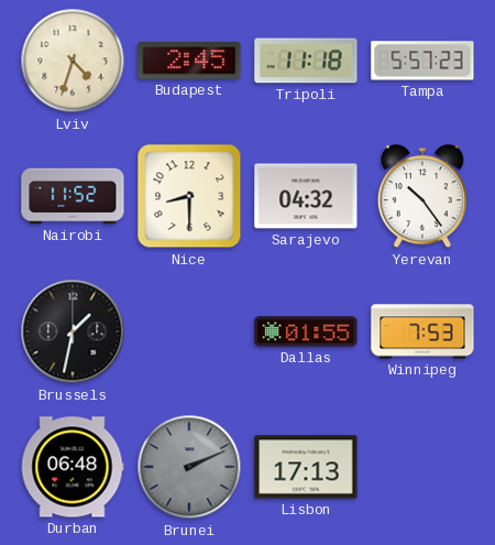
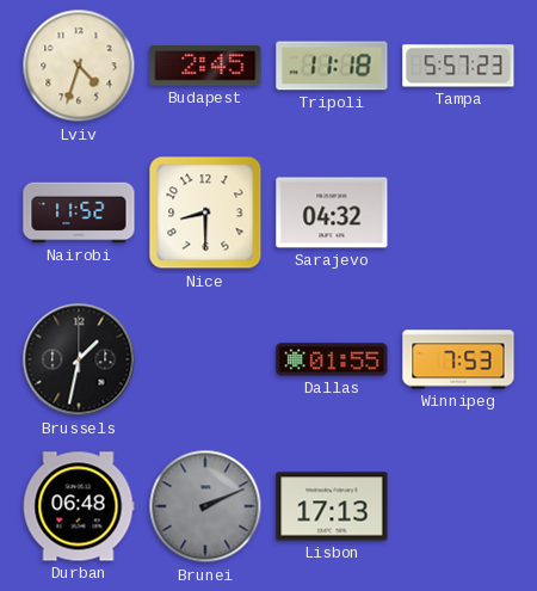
Yerevan: 10:24 -> none
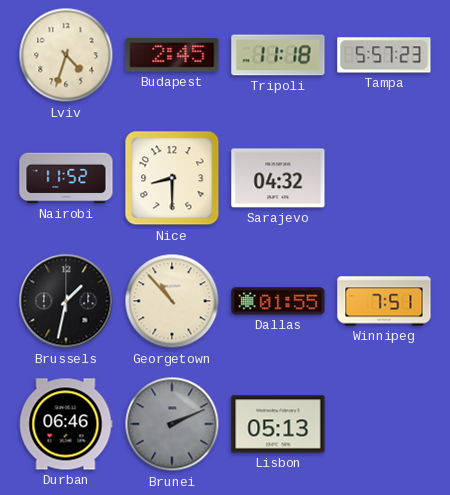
Georgetown: none -> 10:53
Winnipeg: 7:53 -> 7:51
Durban: 06:48 -> 06:46
Lisbon: 17:13 -> 05:13
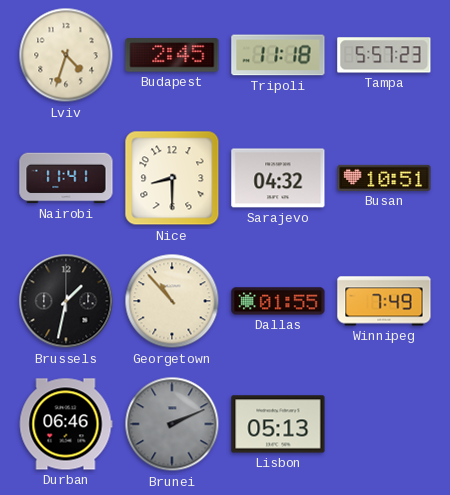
Nairobi: 11:52 -> 11:41
Busan: none -> 10:51
Winnipeg: 7:51 -> 7:49
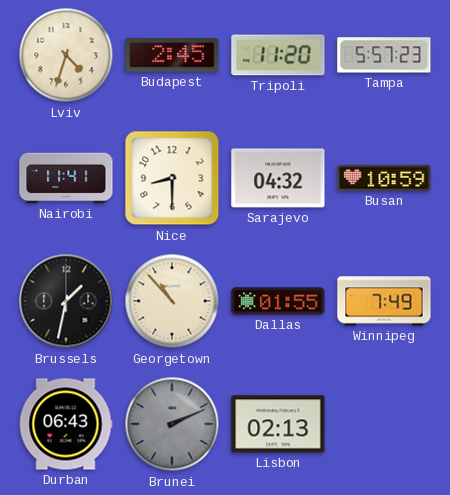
Tripoli: 11:18 -> 11:20
Busan: 10:51 -> 10:59
Durban: 06:46 -> 06:43
Lisbon: 05:13 -> 02:13
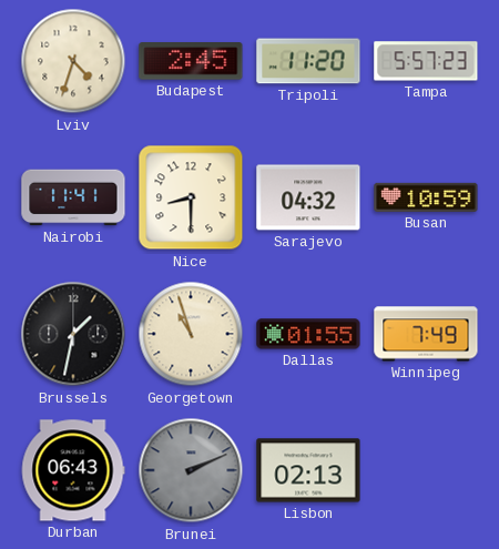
Georgetown: 10:53 -> 10:57
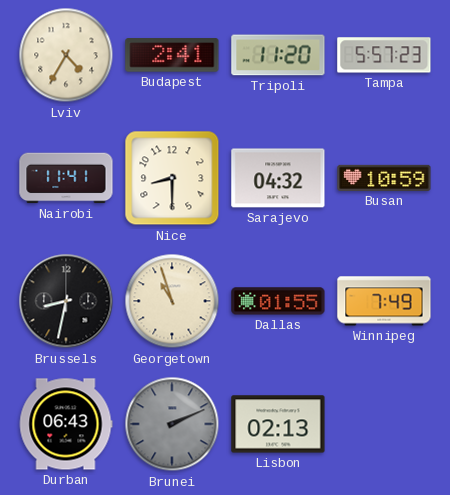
Lviv: 4:33 -> 4:35
Budapest: 2:45 -> 2:41
Brussels: 1:32 -> 8:32
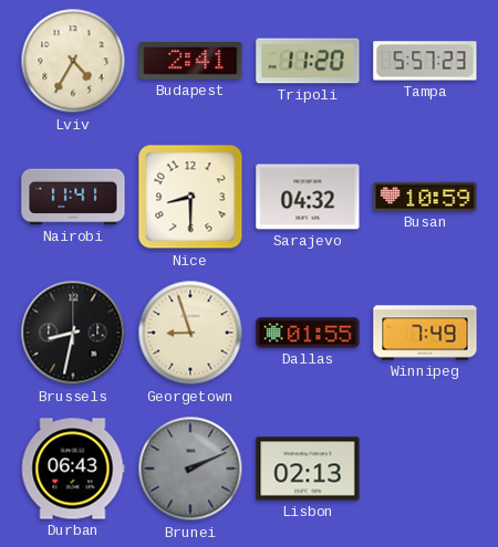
Georgetown: 10:57 -> 8:57
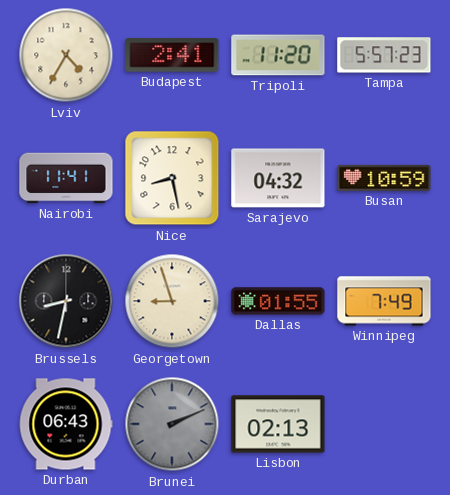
Nice: 8:30 -> 8:28
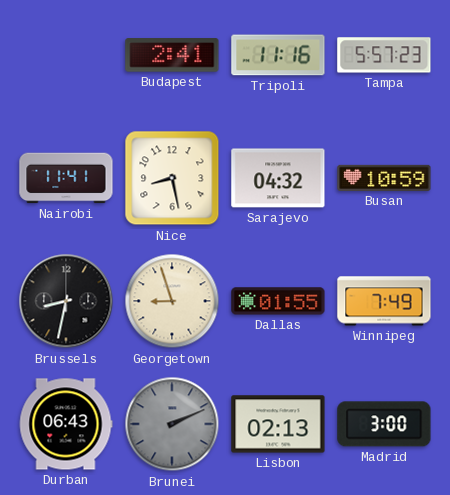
Lviv: 4:35 -> none
Tripoli: 11:20 -> 11:16
Madrid: none -> 3:00
